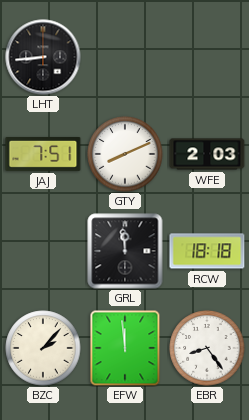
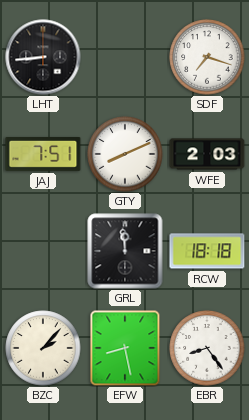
SDF: none -> 7:18
EFW: 11:59 -> 8:28
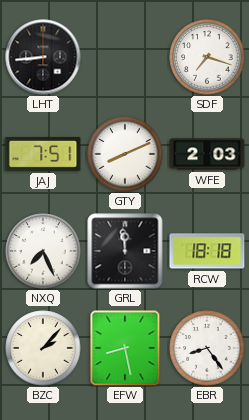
NXQ: none -> 7:26
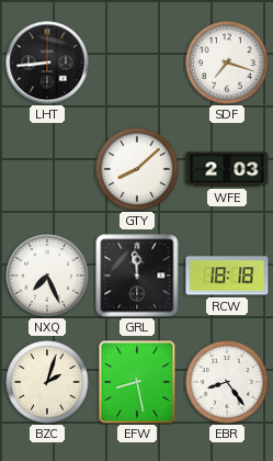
JAJ: 7:51 -> none
GTY: 8:11 -> 8:08
BZC: 2:07 -> 2:03
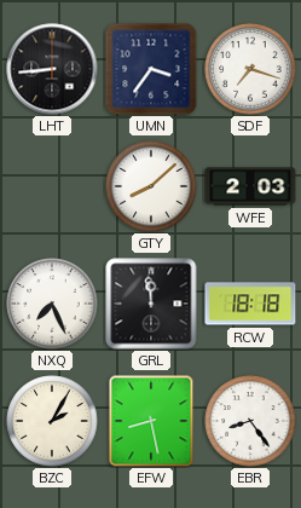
UMN: none -> 3:36
BZC: 2:03 -> 2:05
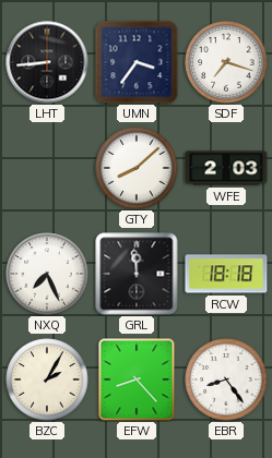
EFW: 8:28 -> 8:23
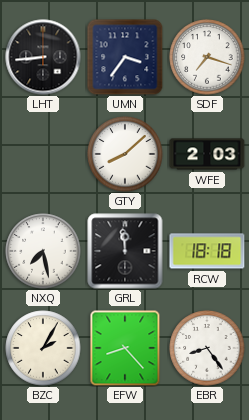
NXQ: 7:26 -> 7:28
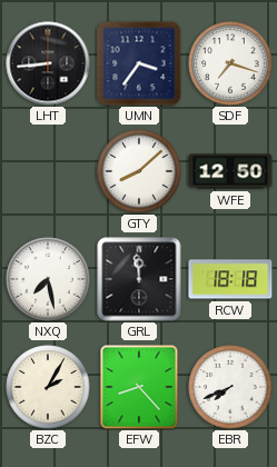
WFE: 2:03 -> 12:50
EBR: 8:24 -> 7:41
